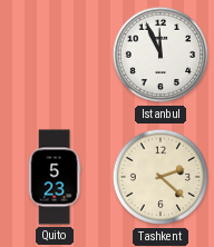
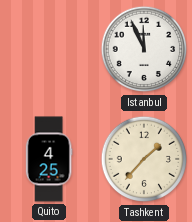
Quito: 5:23 -> 4:25
Tashkent: 2:22 -> 1:37
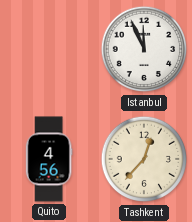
Quito: 4:25 -> 4:56
Tashkent: 1:37 -> 12:37
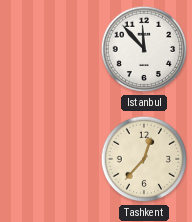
Istanbul: 11:56 -> 11:53
Quito: 4:56 -> none
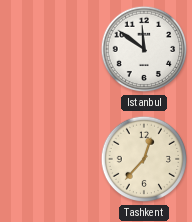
Istanbul: 11:53 -> 11:51
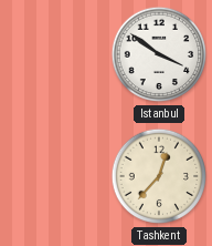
Istanbul: 11:51 -> 3:51
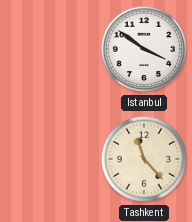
Tashkent: 12:37 -> 11:23
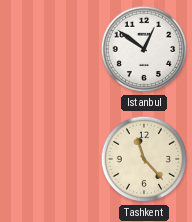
Istanbul: 3:51 -> 12:51
